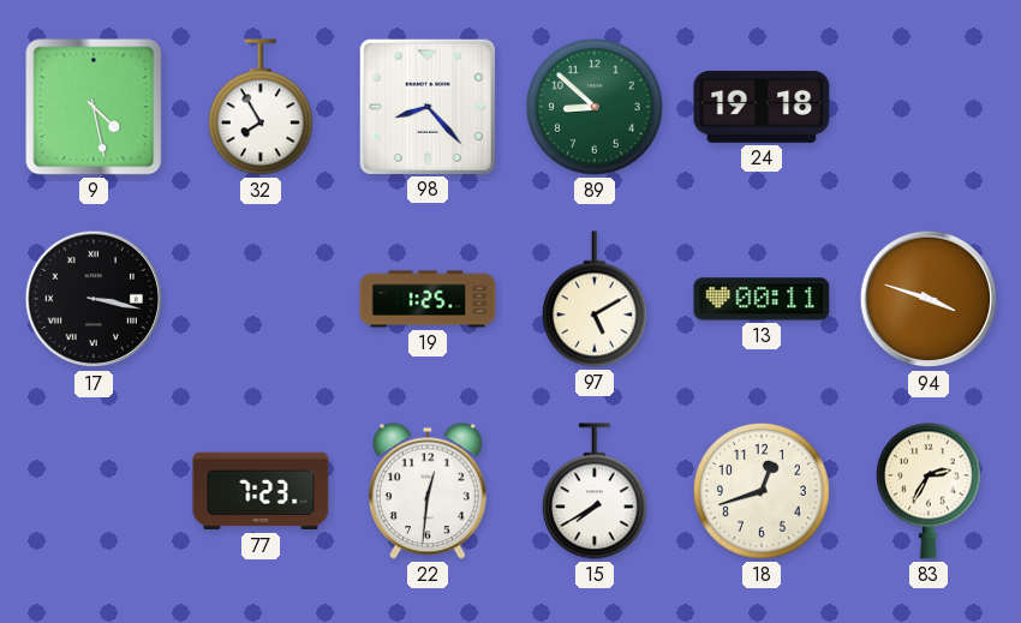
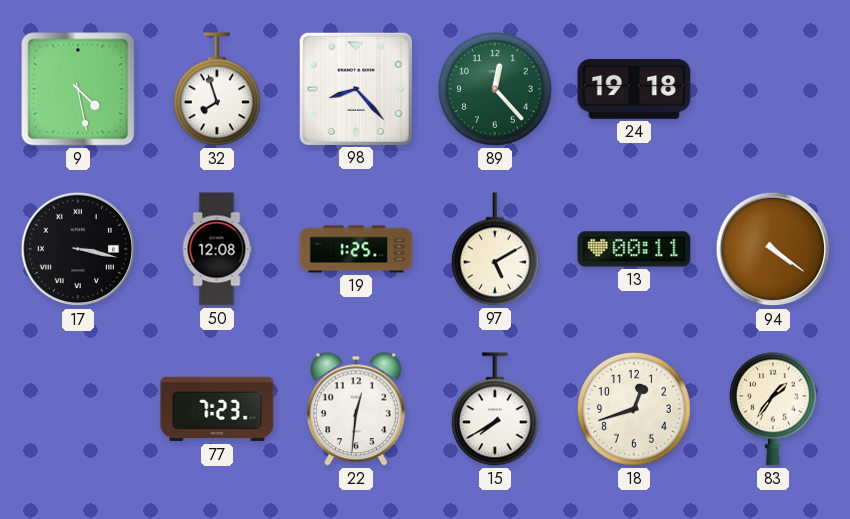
32: 7:55 -> 7:57
89: 8:52 -> 12:23
50: none -> 12:08
94: 3:48 -> 4:21
83: 2:35 -> 1:36
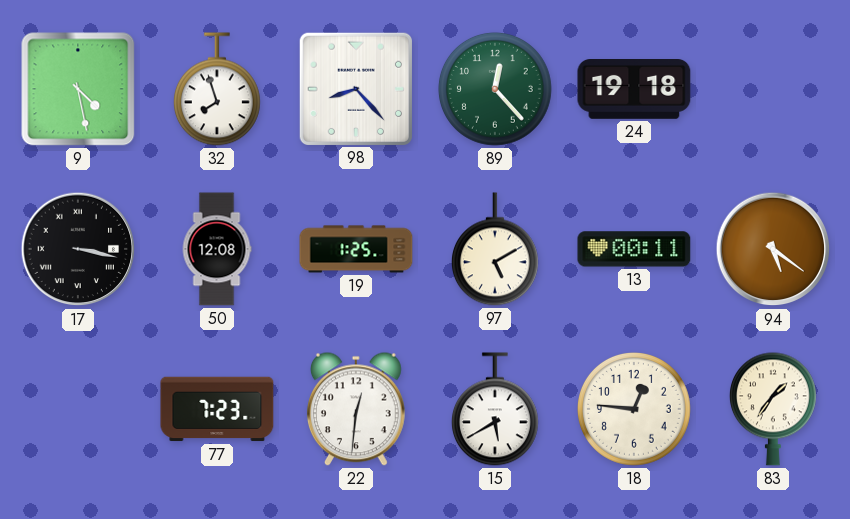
94: 4:21 -> 5:21
15: 7:40 -> 5:40
18: 12:42 -> 12:46
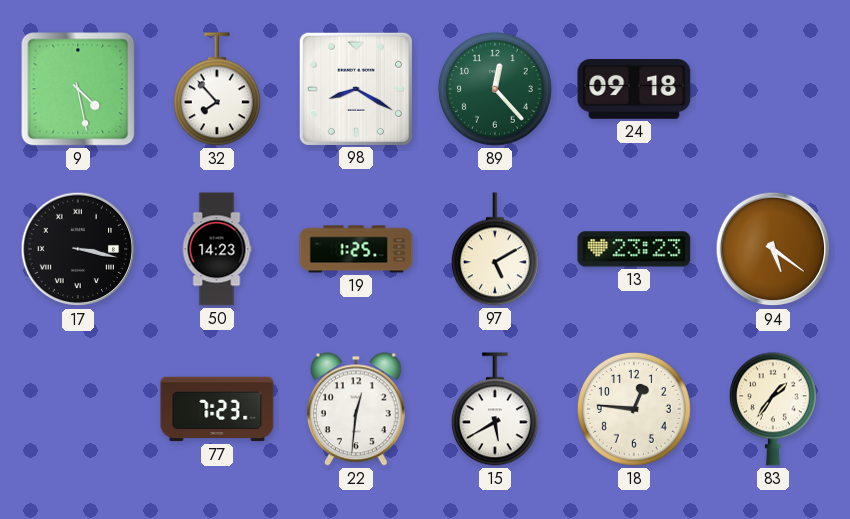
32: 7:57 -> 7:53
98: 8:23 -> 8:20
24: 19:18 -> 09:18
50: 12:08 -> 14:23
13: 00:11 -> 23:23
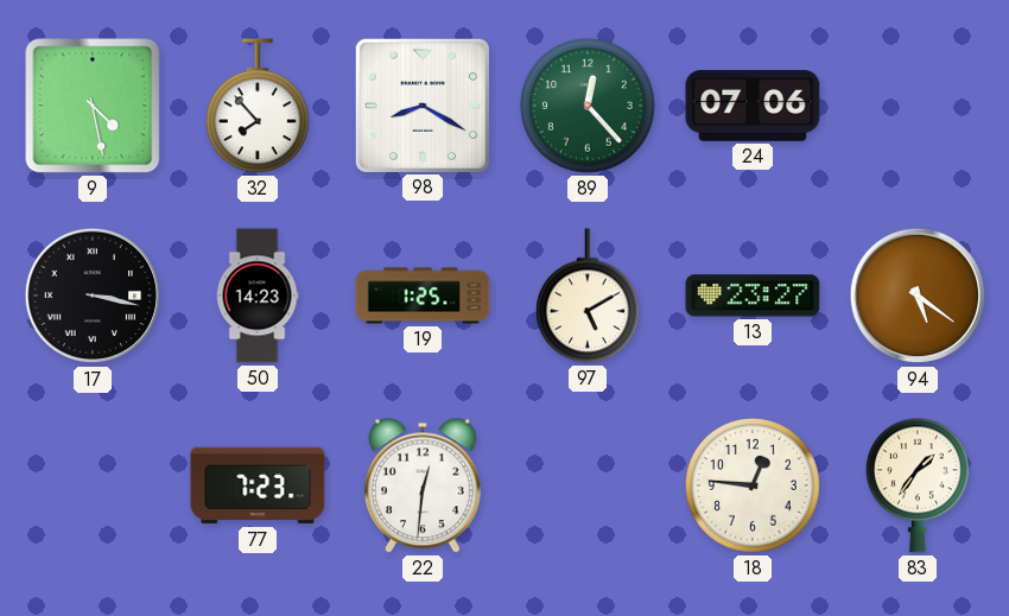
24: 09:18 -> 07:06
13: 23:23 -> 23:27
15: 5:40 -> none
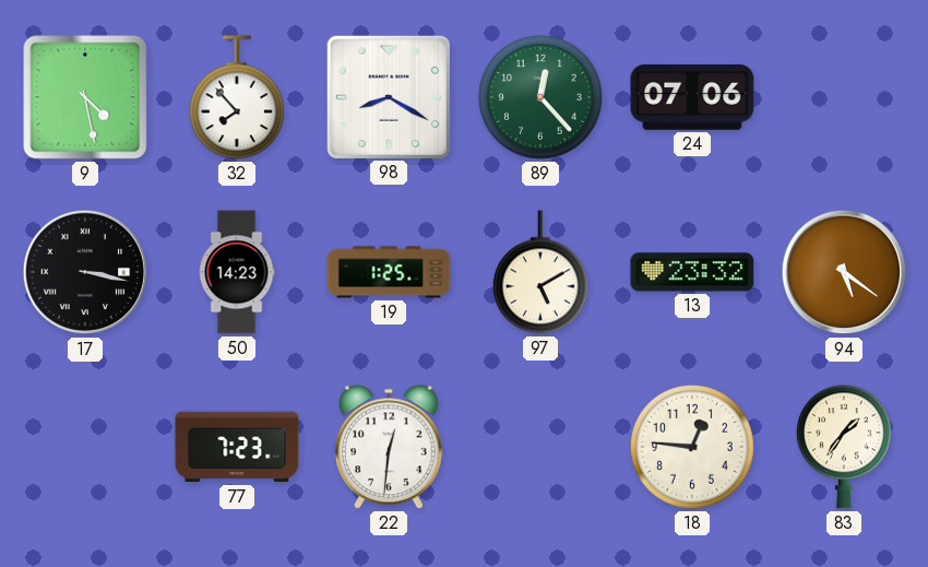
13: 23:27 -> 23:32
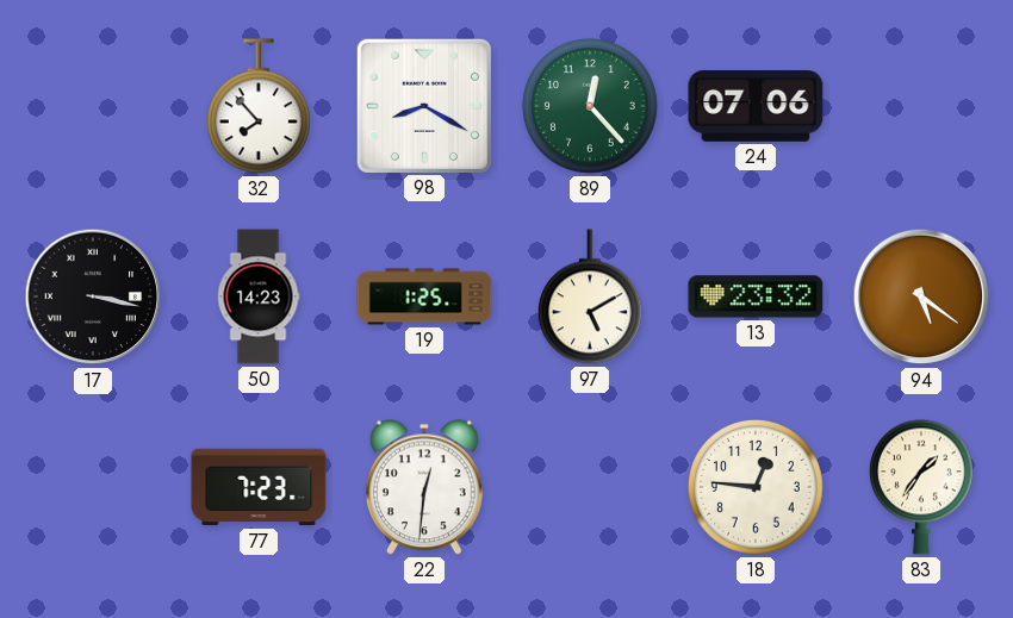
9: 4:28 -> none
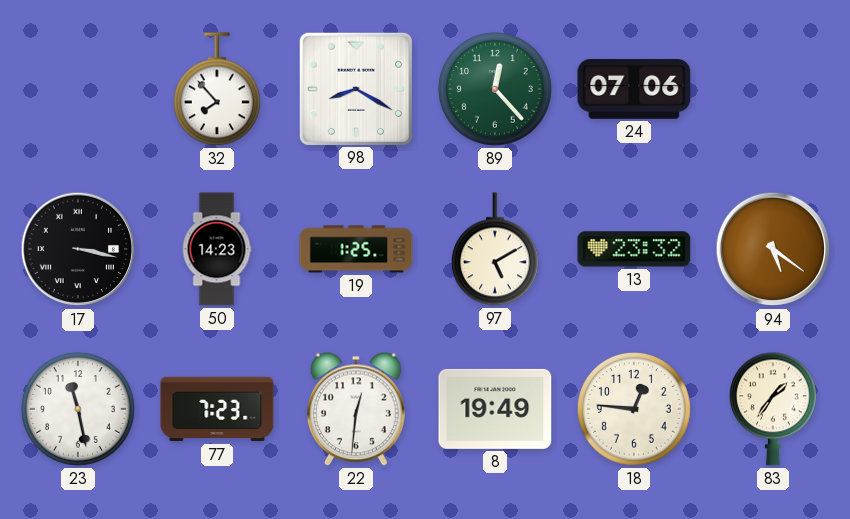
23: none -> 11:28
8: none -> 19:49
